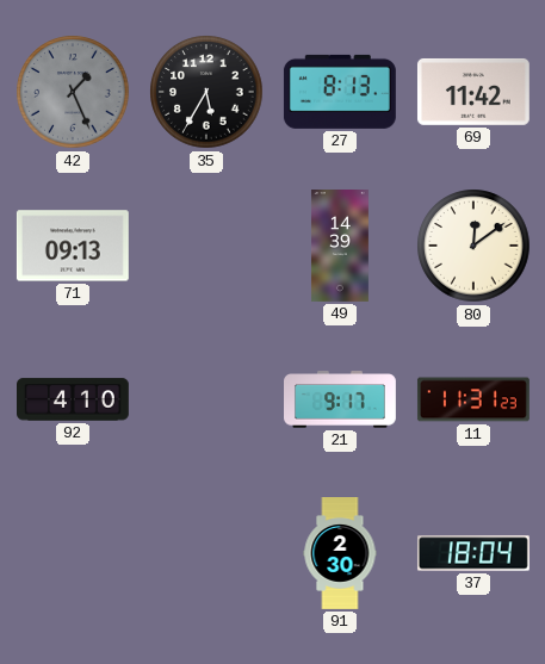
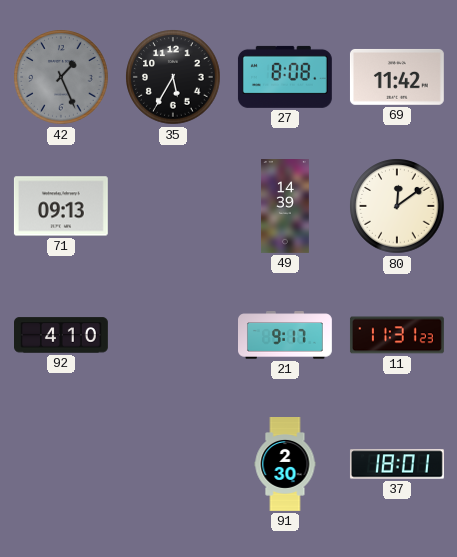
27: 8:13 -> 8:08
37: 18:04 -> 18:01
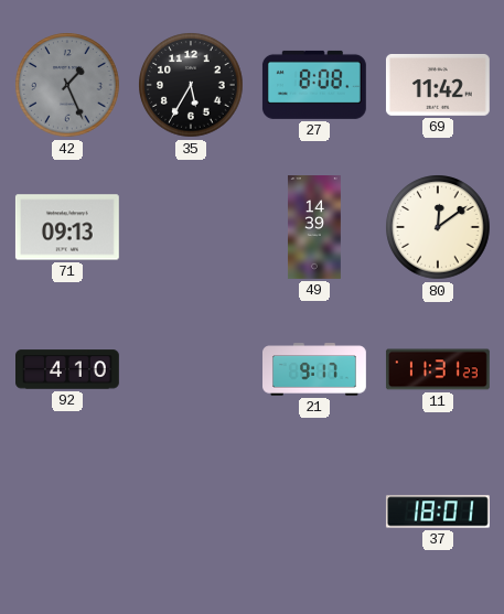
91: 2:30 -> none
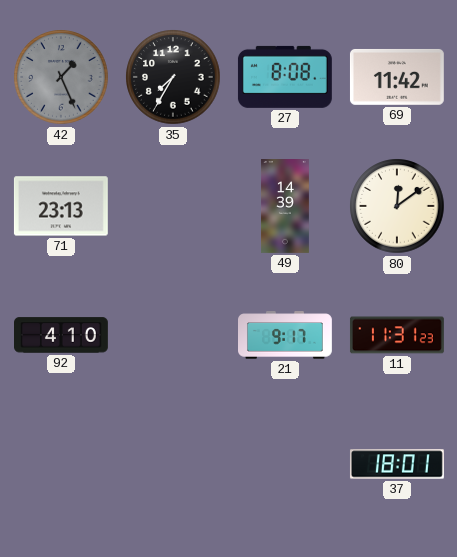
35: 5:35 -> 7:35
71: 09:13 -> 23:13
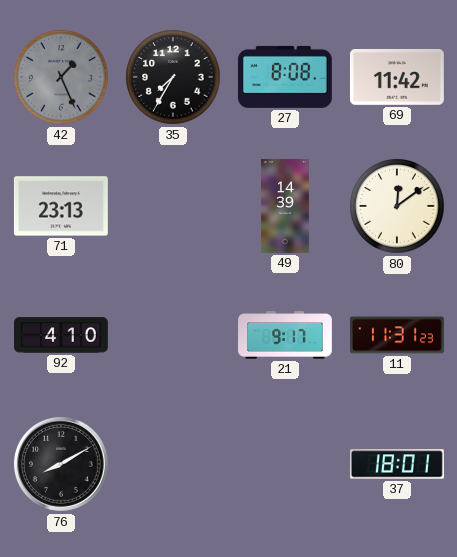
76: none -> 8:10
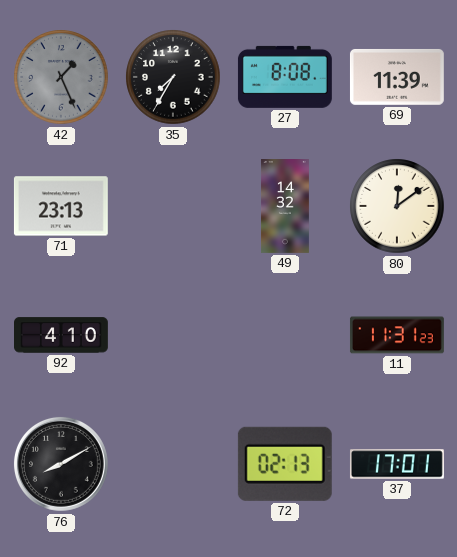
69: 11:42 -> 11:39
49: 14:39 -> 14:32
21: 9:17 -> none
72: none -> 02:13
37: 18:01 -> 17:01
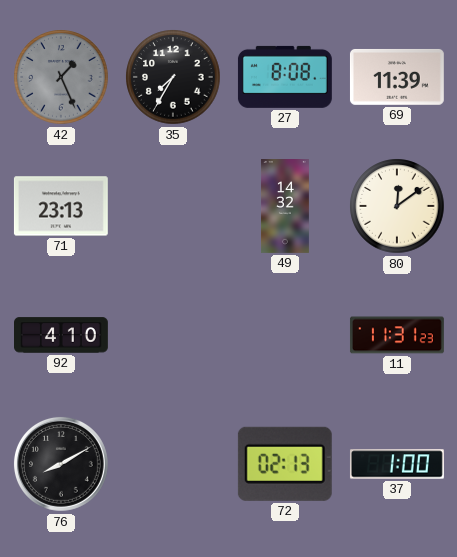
37: 17:01 -> 1:00
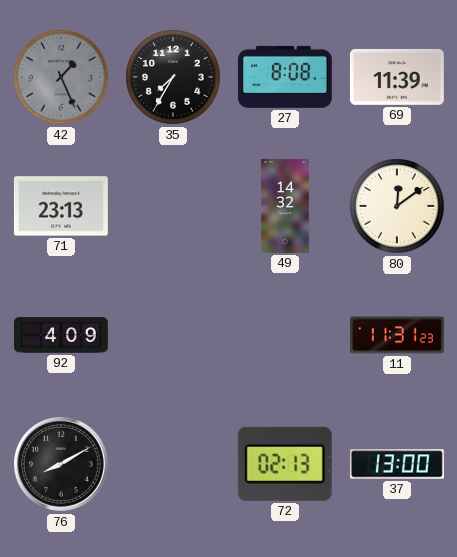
92: 4:10 -> 4:09
37: 1:00 -> 13:00
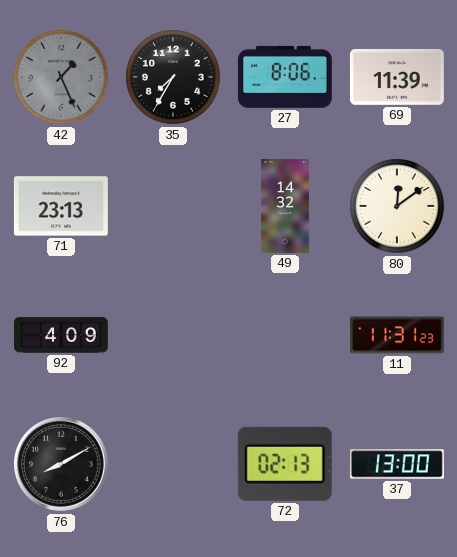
27: 8:08 -> 8:06
